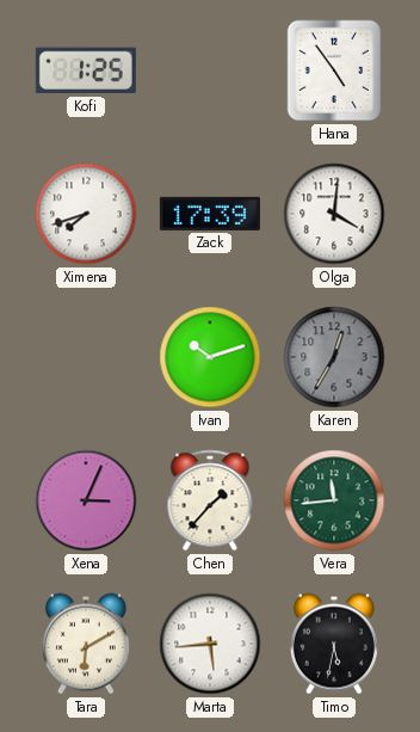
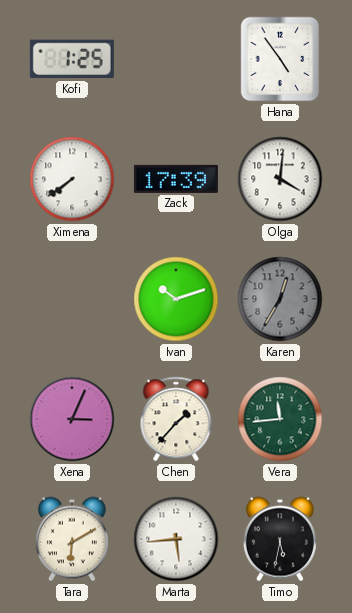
Ximena: 7:42 -> 7:39
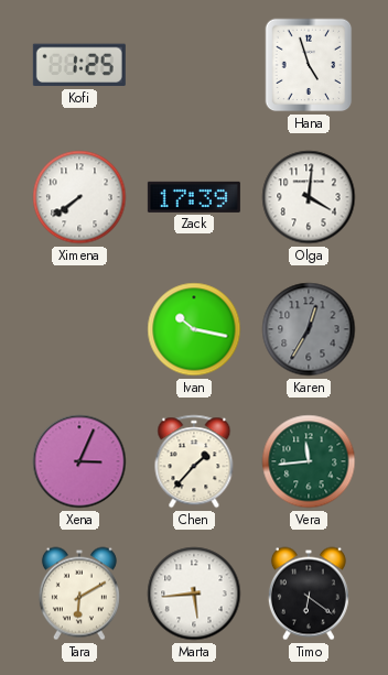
Hana: 4:54 -> 4:57
Ivan: 10:12 -> 10:17
Timo: 5:32 -> 6:21
